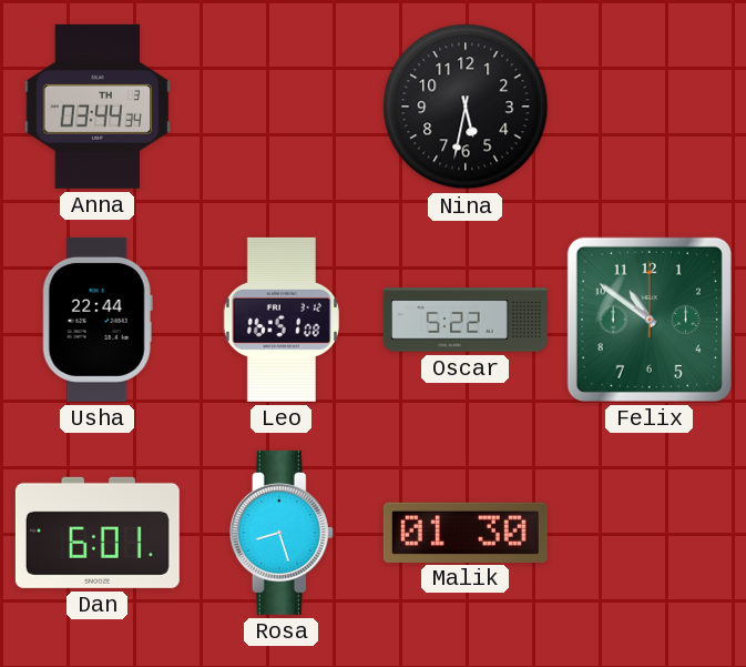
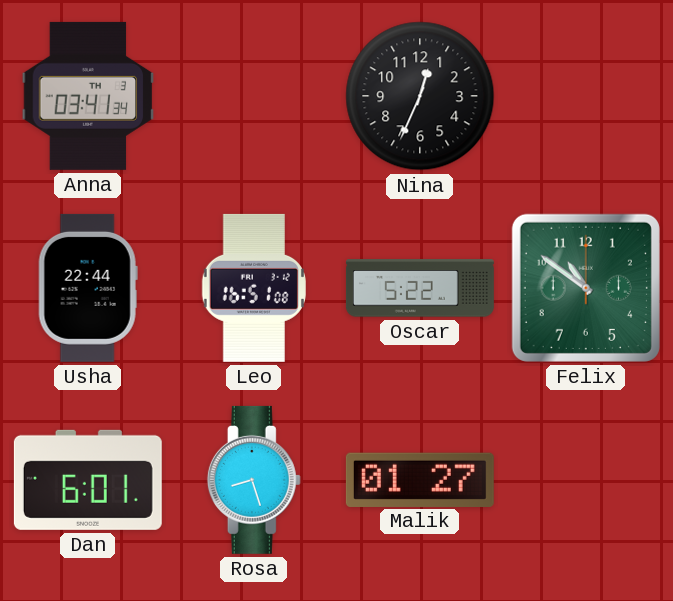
Anna: 03:44 -> 03:41
Nina: 5:32 -> 12:34
Malik: 01:30 -> 01:27
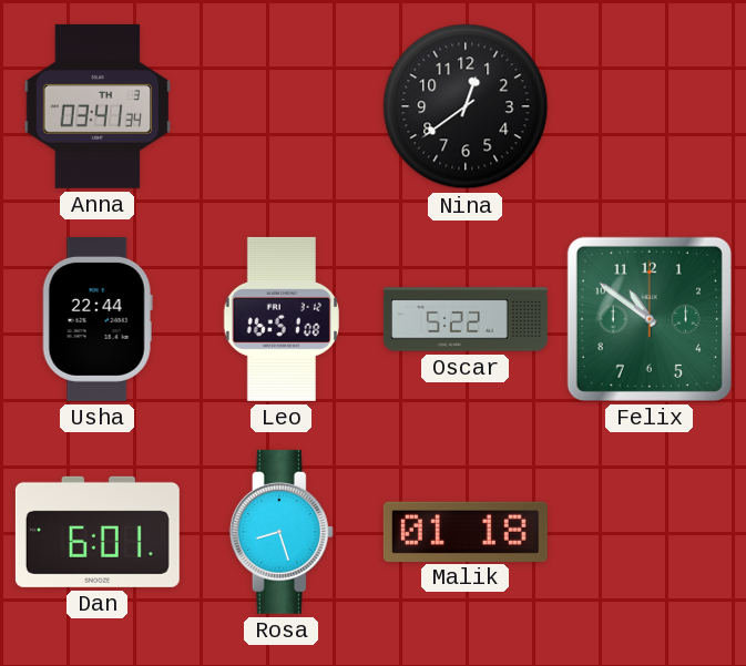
Nina: 12:34 -> 12:39
Malik: 01:27 -> 01:18
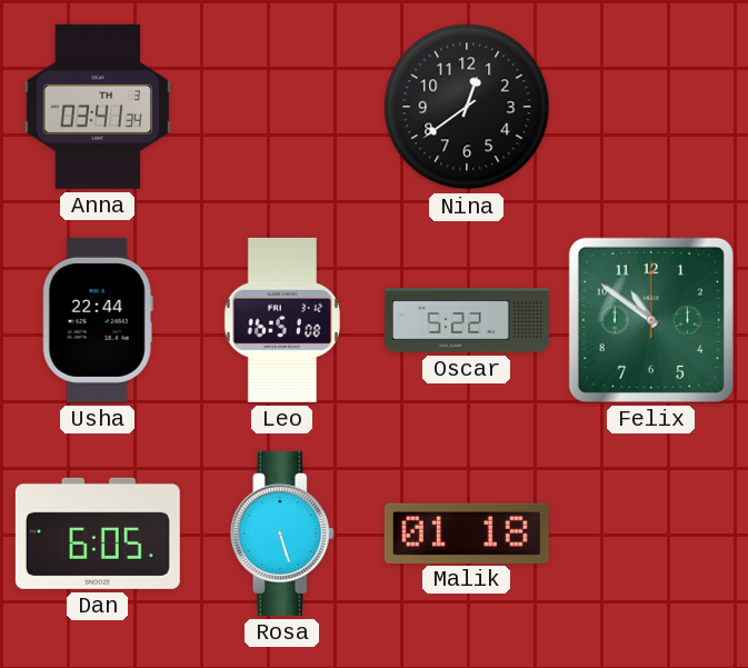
Dan: 6:01 -> 6:05
Rosa: 8:27 -> 5:27
